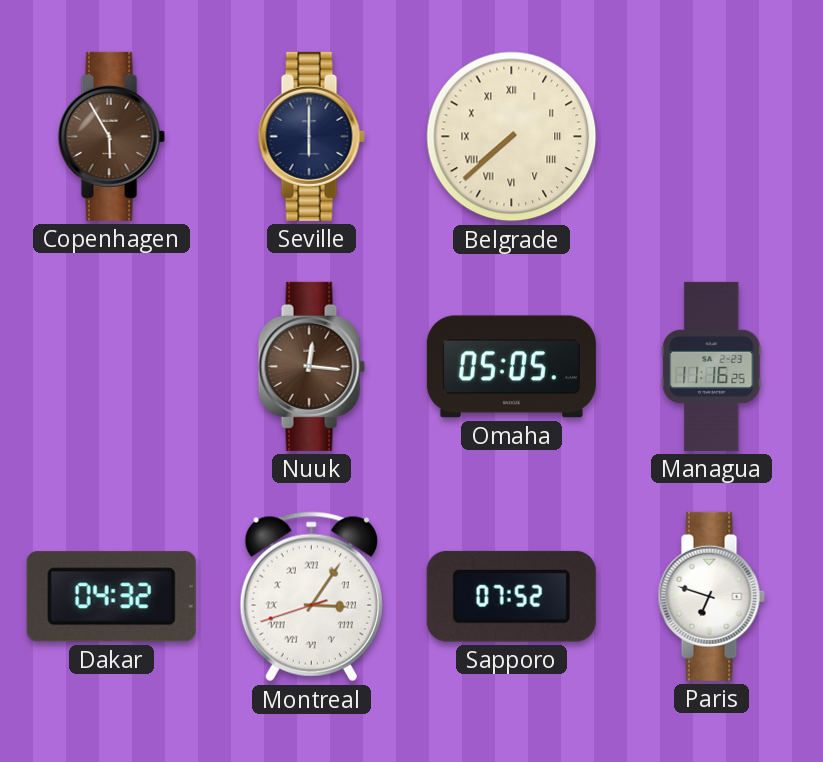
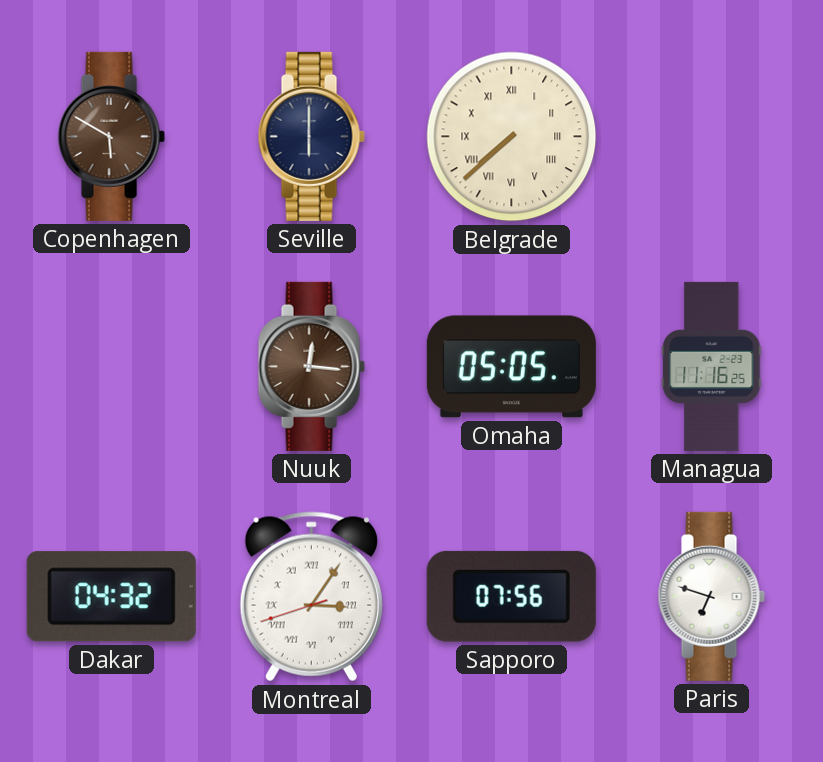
Copenhagen: 5:55 -> 5:50
Sapporo: 07:52 -> 07:56
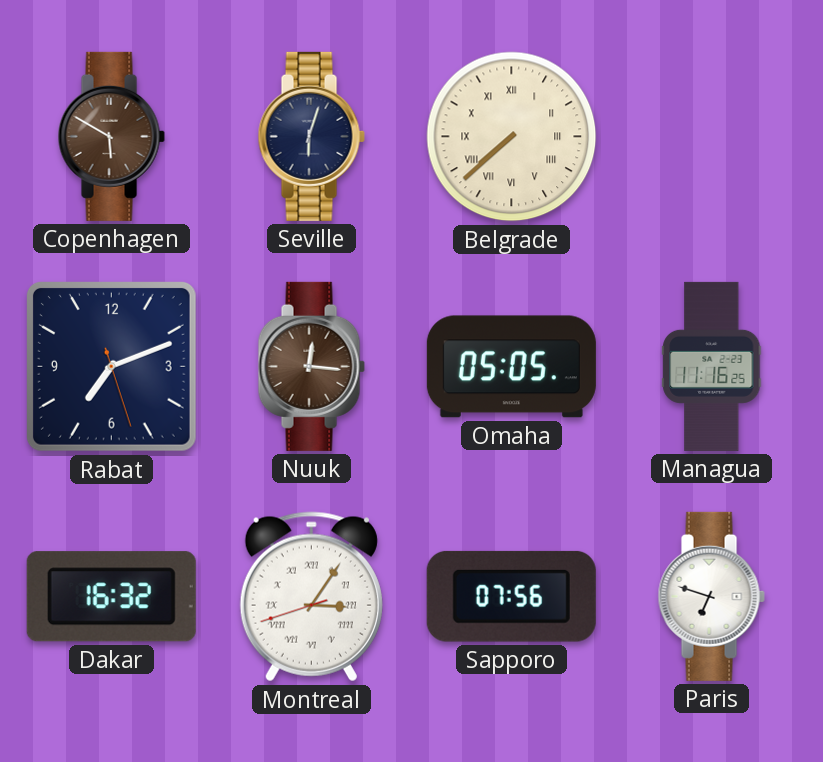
Seville: 6:00 -> 6:03
Rabat: none -> 7:11
Dakar: 04:32 -> 16:32
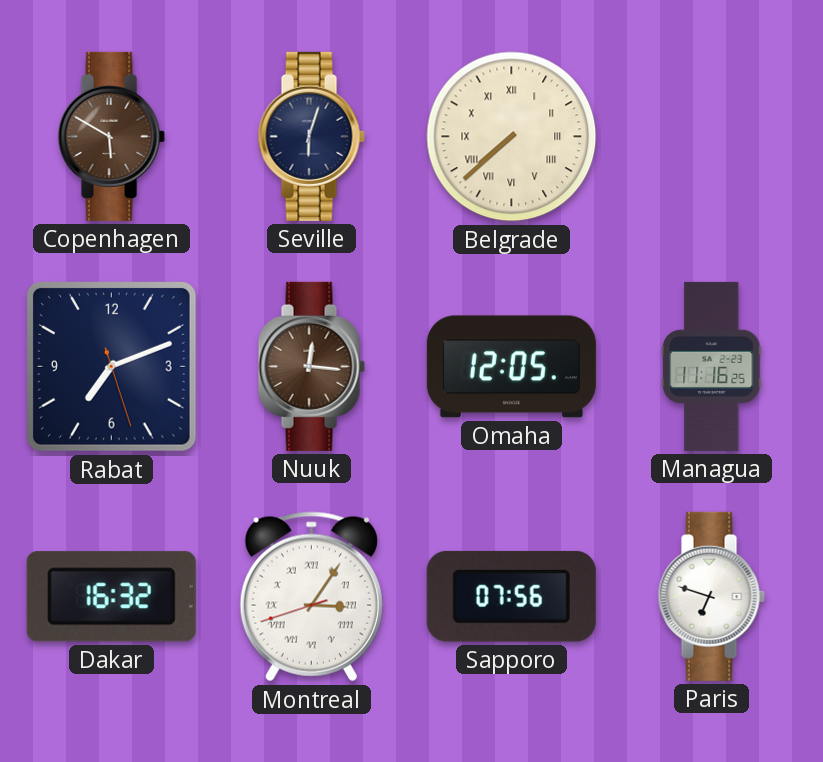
Omaha: 05:05 -> 12:05
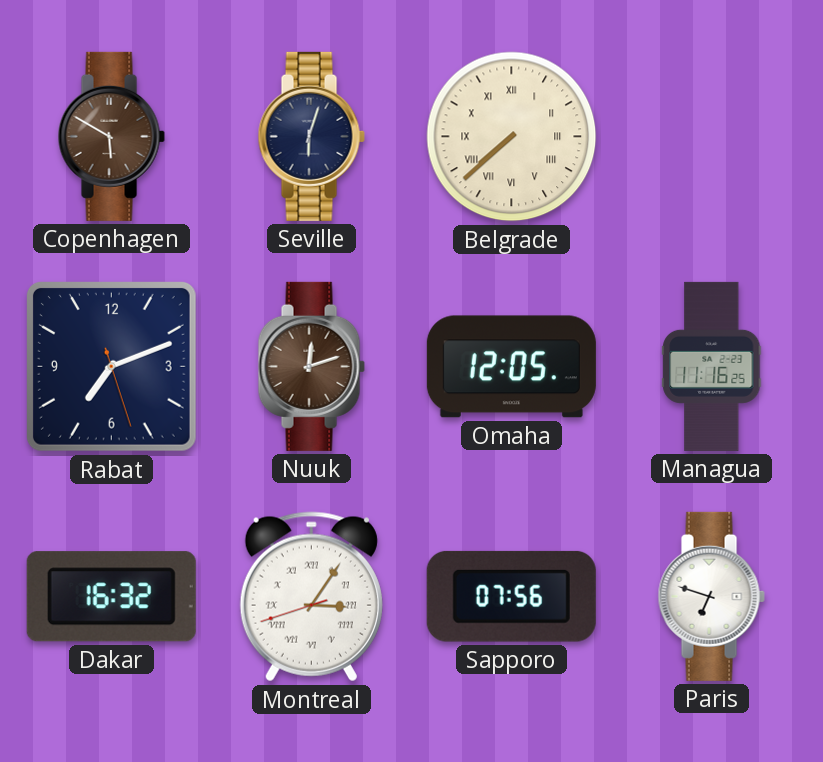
Nuuk: 12:16 -> 12:12
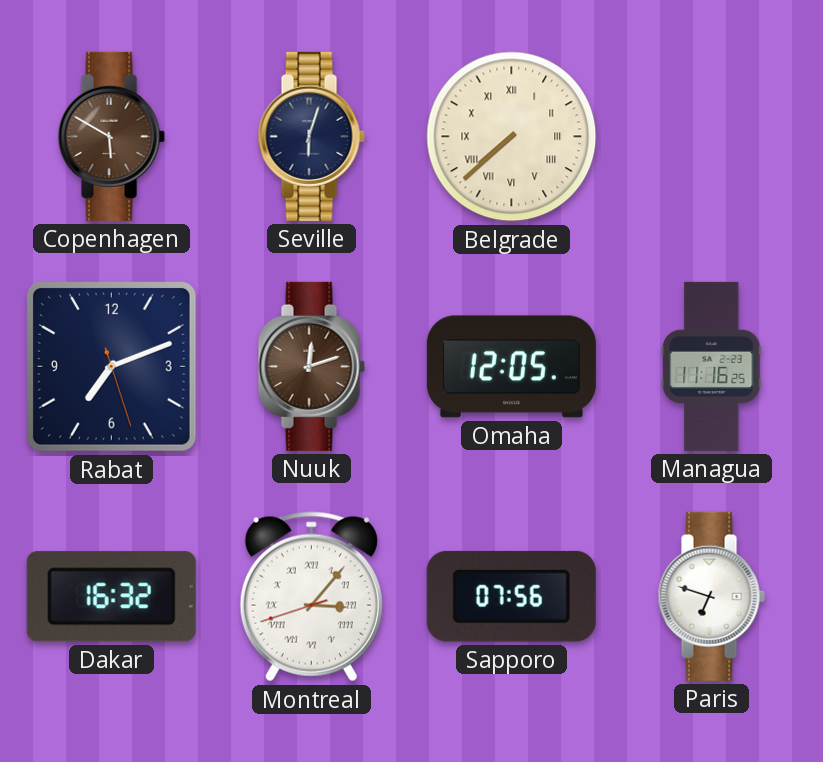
Montreal: 3:05 -> 3:06
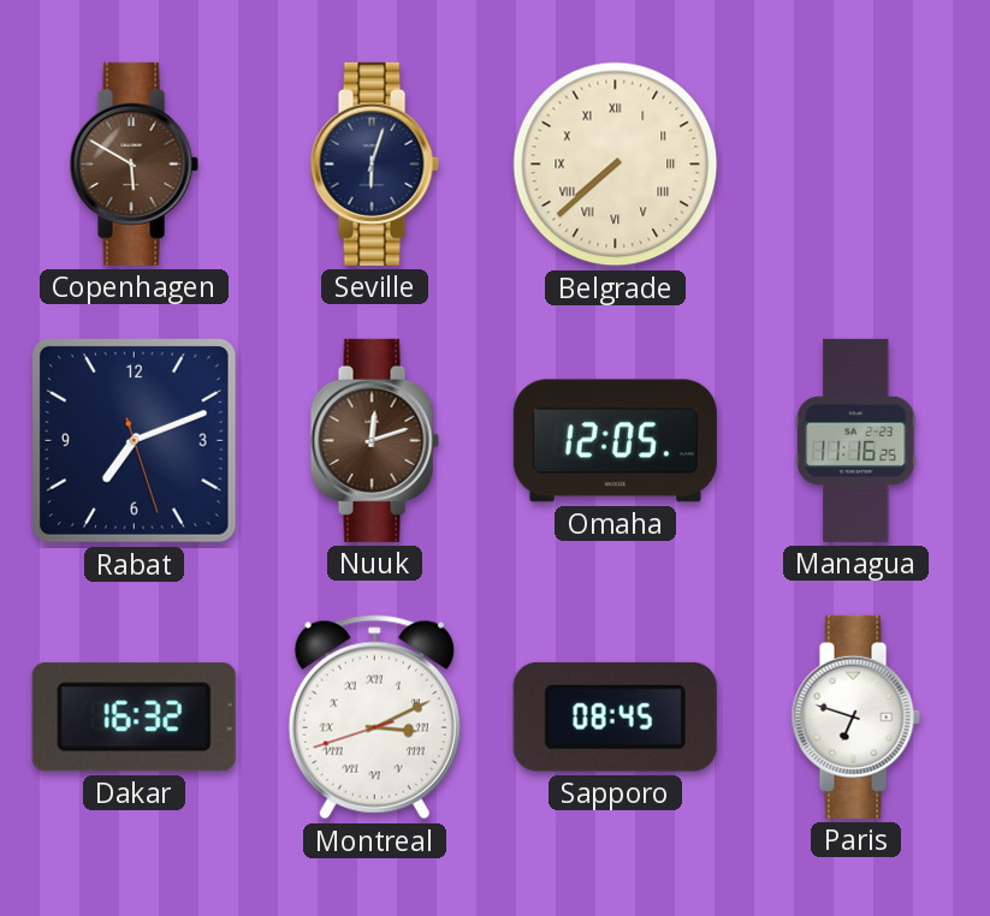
Montreal: 3:06 -> 3:10
Sapporo: 07:56 -> 08:45
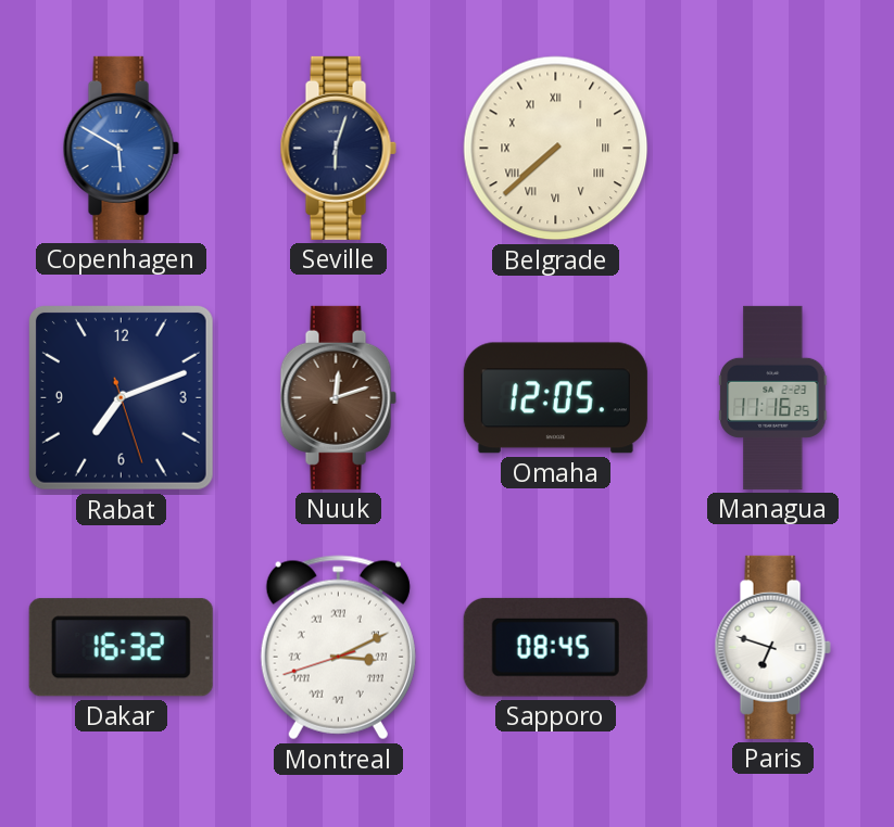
Copenhagen dial: brown -> blue
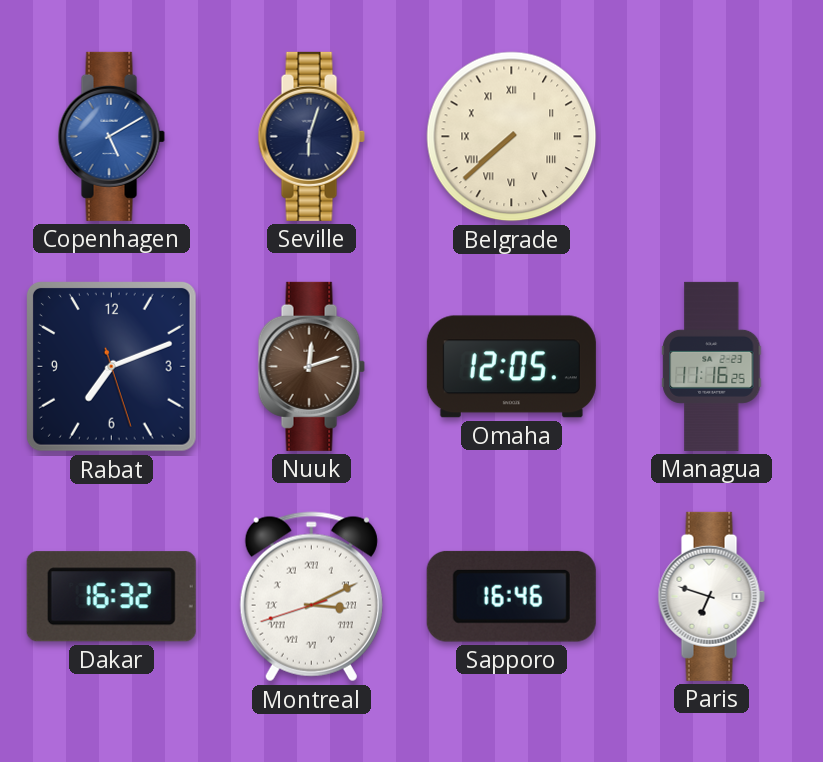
Copenhagen: 5:50 -> 5:10
Sapporo: 08:45 -> 16:46
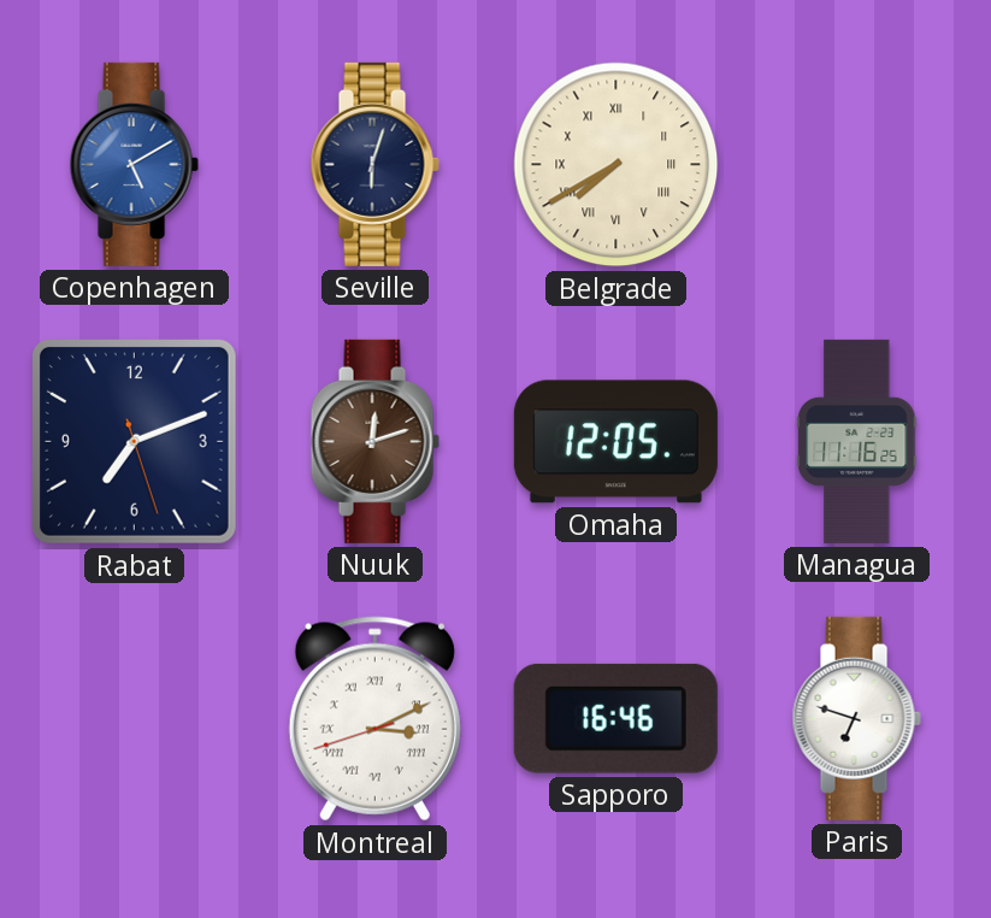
Belgrade: 7:38 -> 7:40
Dakar: 16:32 -> none
